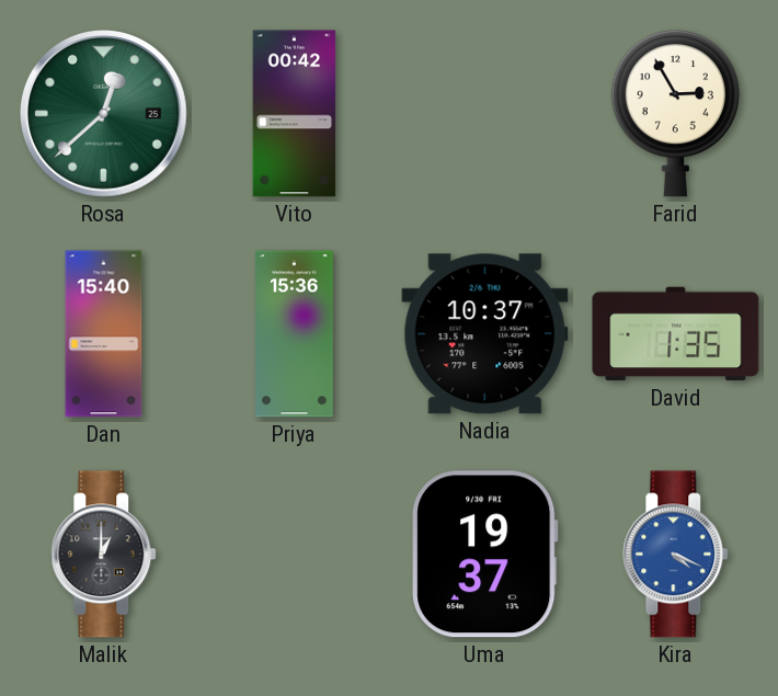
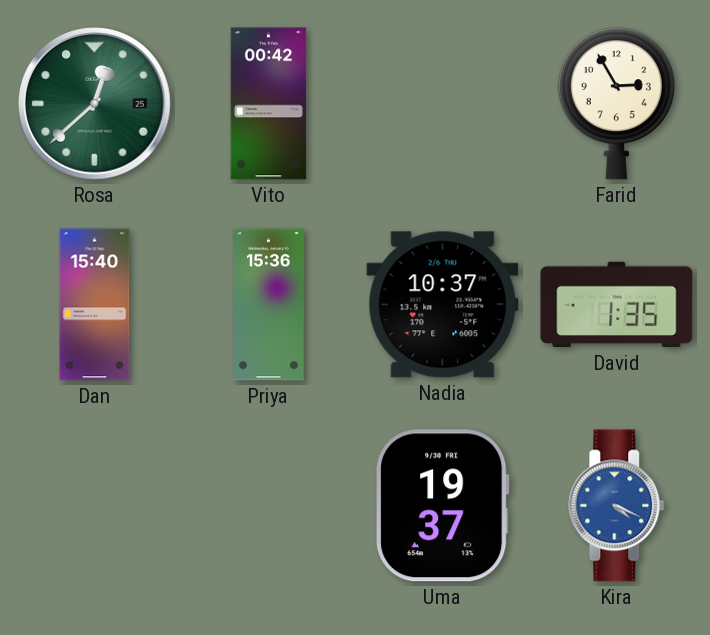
Malik: 1:00 -> none
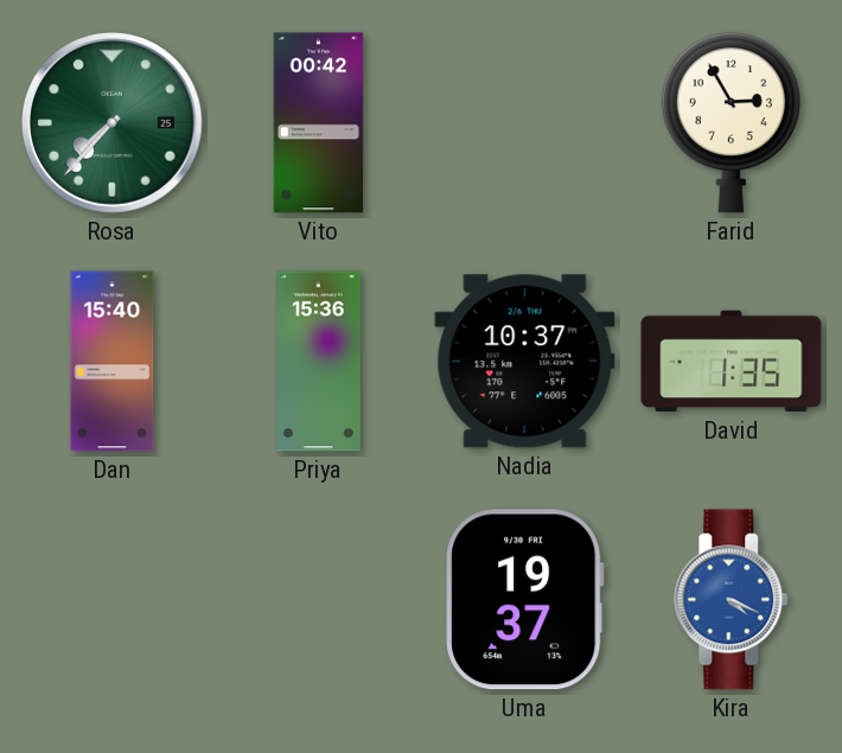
Rosa: 12:38 -> 7:37
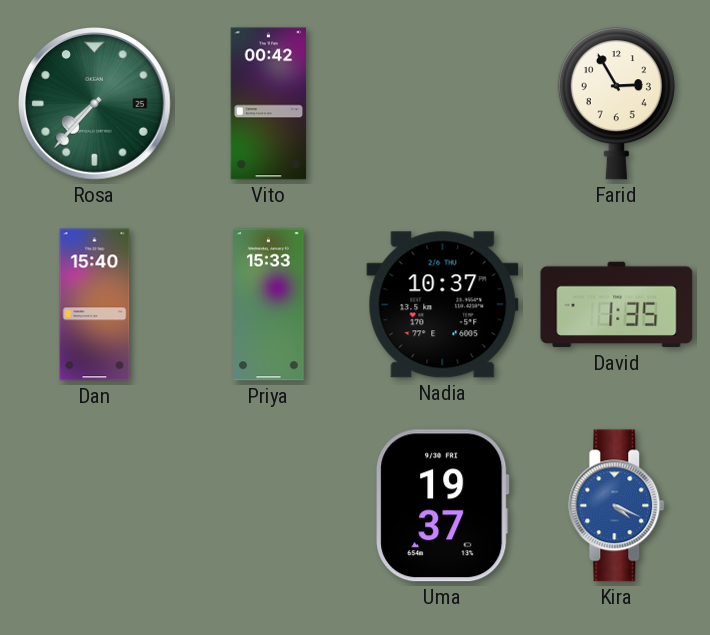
Priya: 15:36 -> 15:33
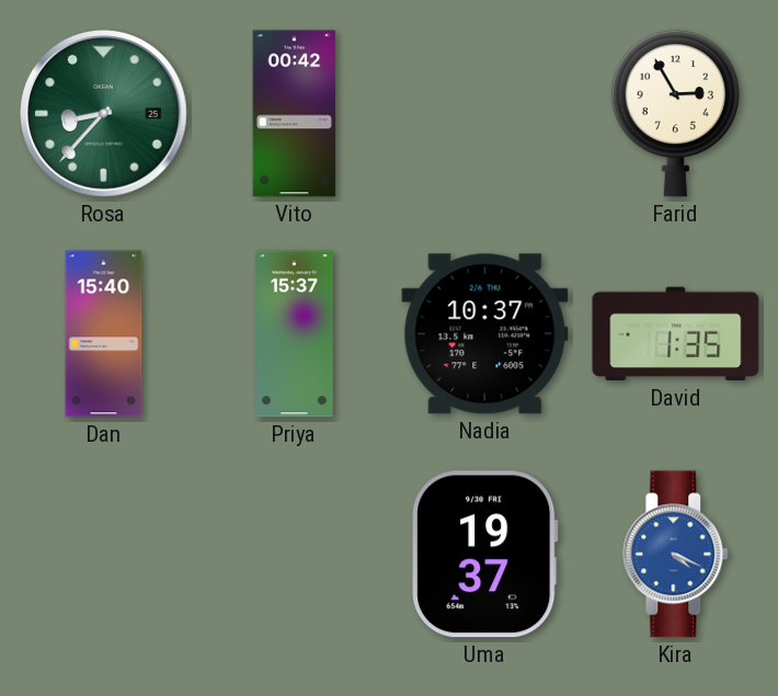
Rosa: 7:37 -> 8:37
Priya: 15:33 -> 15:37
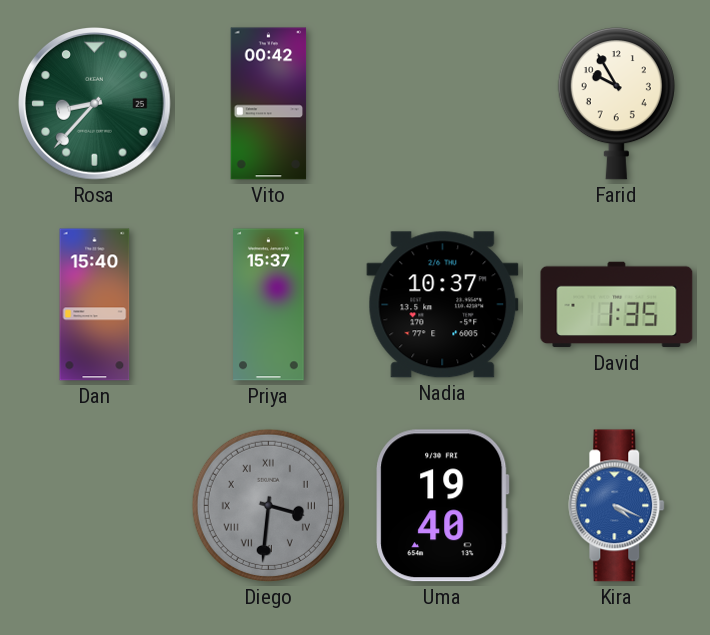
Farid: 2:55 -> 9:55
Diego: none -> 3:31
Uma: 19:37 -> 19:40
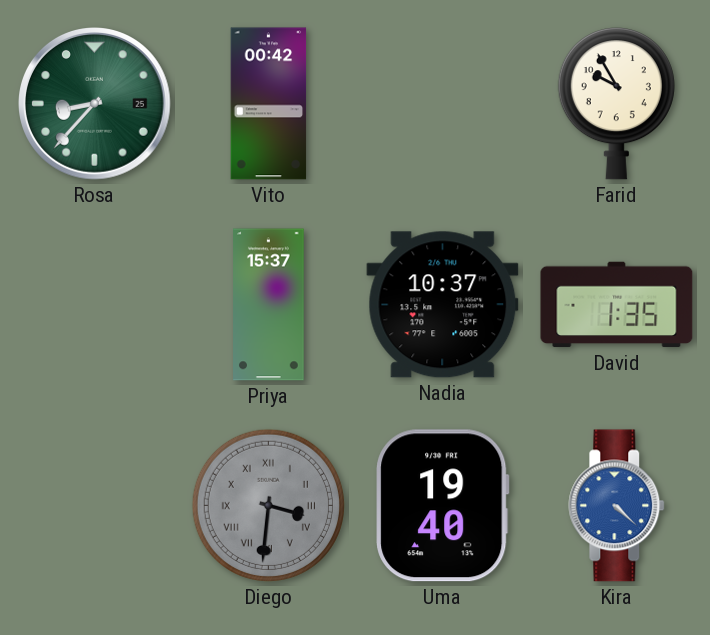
Dan: 15:40 -> none
Kira: 4:19 -> 4:22
